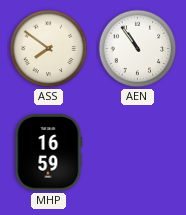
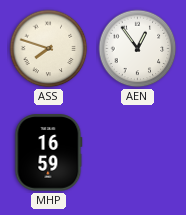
ASS: 7:51 -> 7:48
AEN: 10:54 -> 12:54
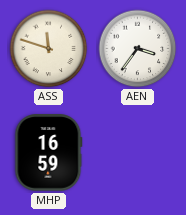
ASS: 7:48 -> 11:48
AEN: 12:54 -> 3:36
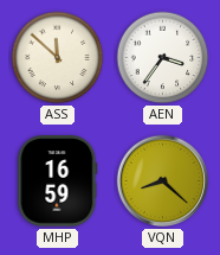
ASS: 11:48 -> 11:52
VQN: none -> 8:22
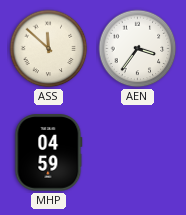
MHP: 16:59 -> 04:59
VQN: 8:22 -> none
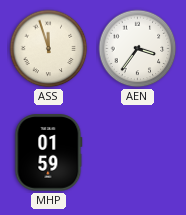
ASS: 11:52 -> 11:57
MHP: 04:59 -> 01:59
